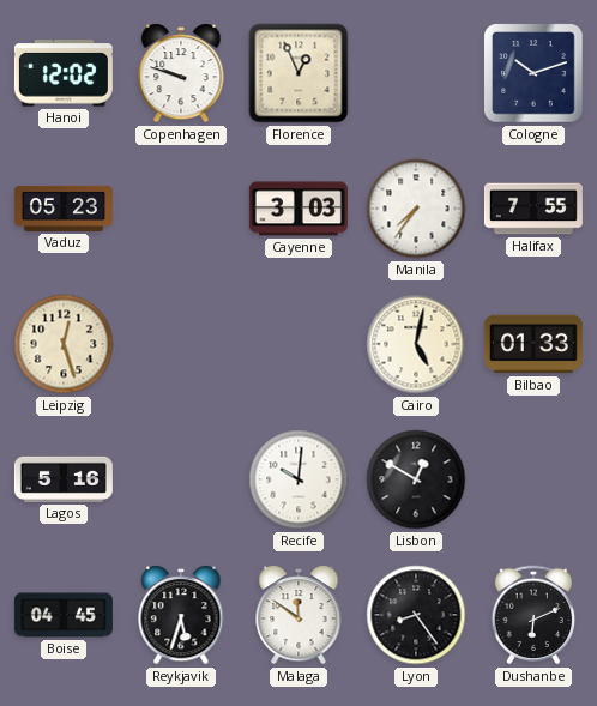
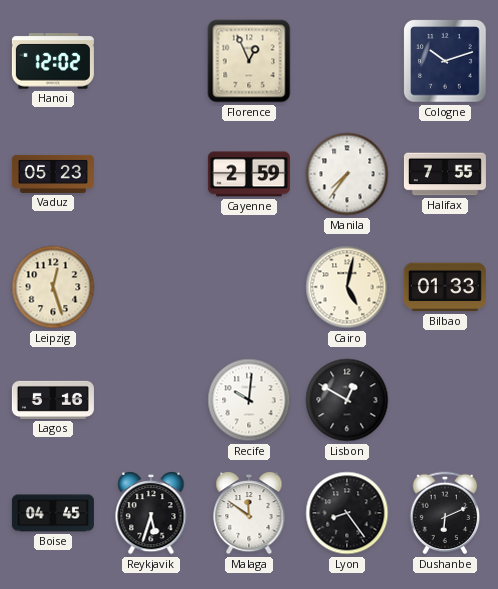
Copenhagen: 9:48 -> none
Cayenne: 3:03 -> 2:59
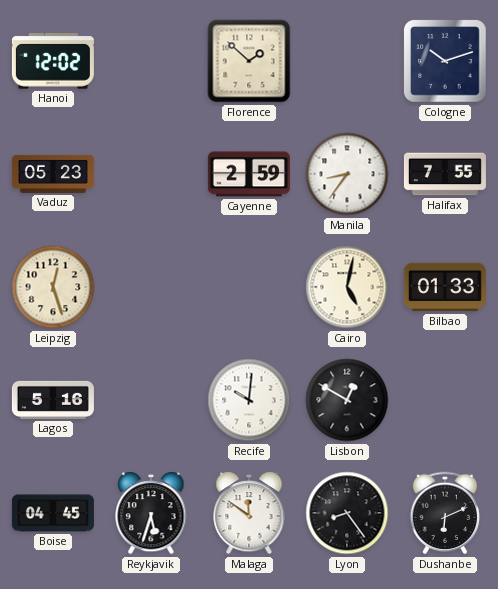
Florence: 12:56 -> 1:52
Manila: 7:36 -> 8:36
